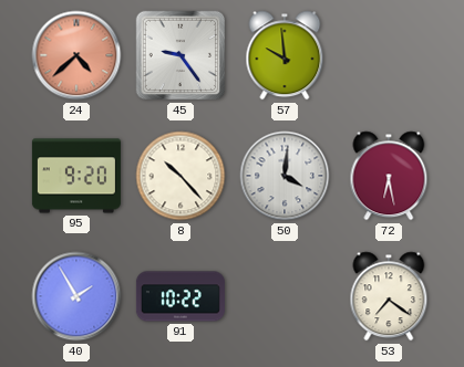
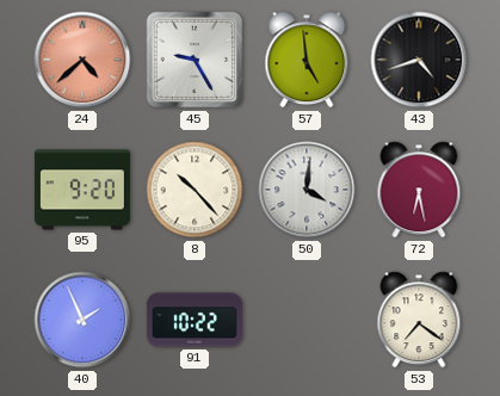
45: 9:24 -> 9:25
57: 9:59 -> 4:59
43: none -> 4:42
40: 1:55 -> 1:56
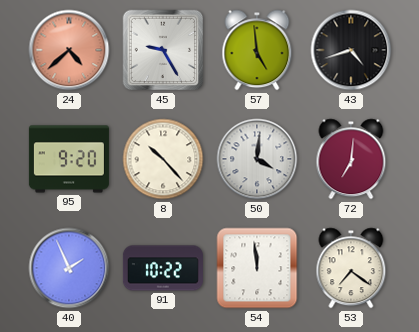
72: 6:28 -> 7:01
54: none -> 11:59
